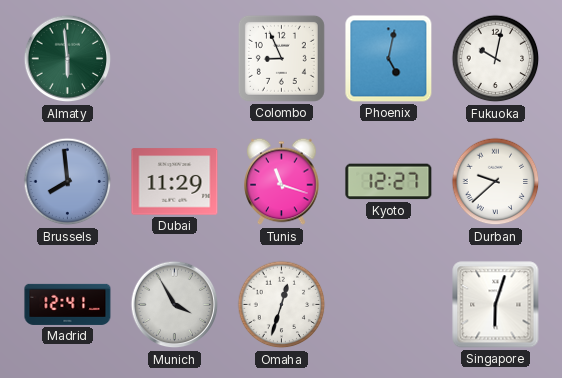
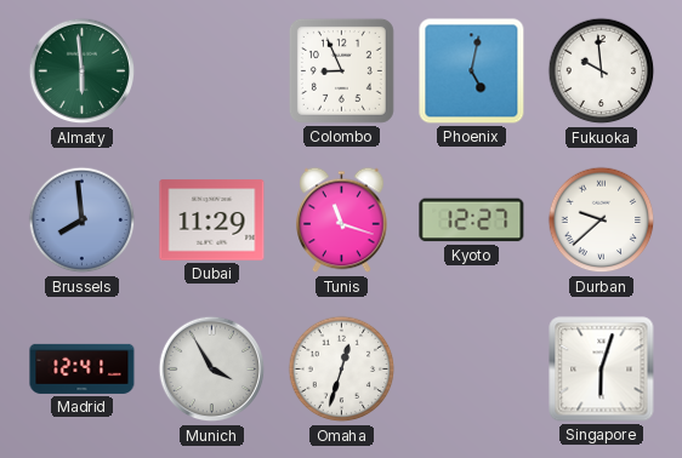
Fukuoka: 10:02 -> 9:59
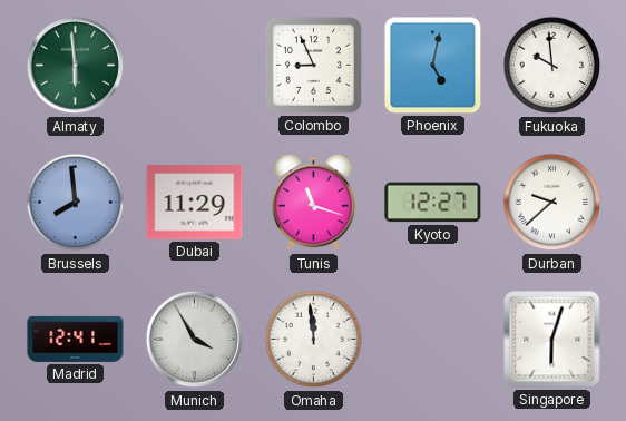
Omaha: 12:33 -> 11:59
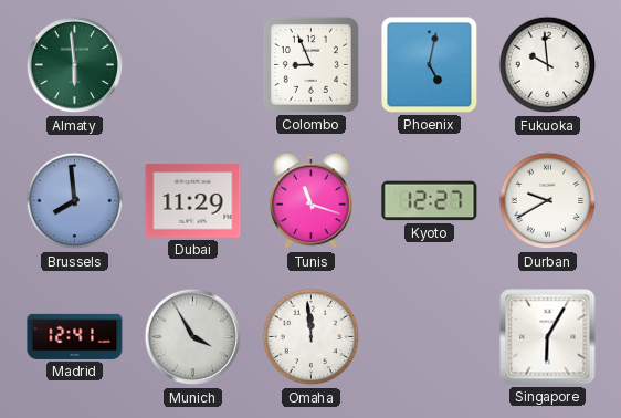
Durban: 9:38 -> 9:40
Singapore: 6:03 -> 6:05
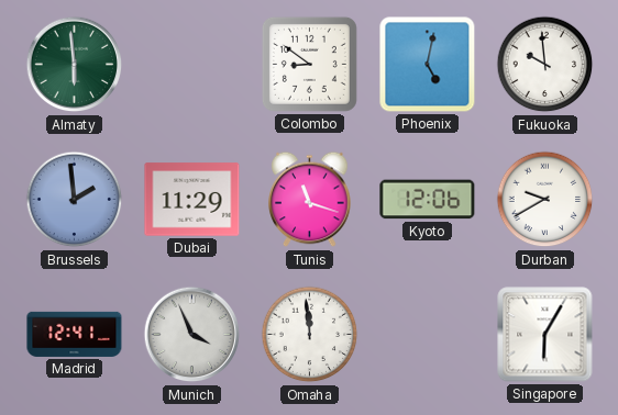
Colombo: 8:56 -> 8:51
Brussels: 7:59 -> 1:59
Kyoto: 12:27 -> 12:06
Munich: 3:55 -> 3:56
